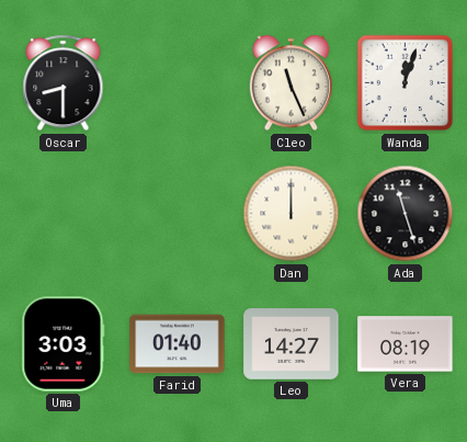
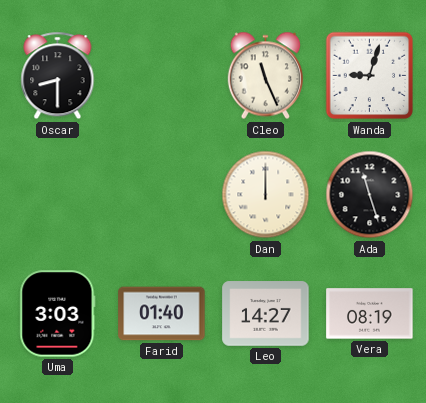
Wanda: 12:03 -> 9:03
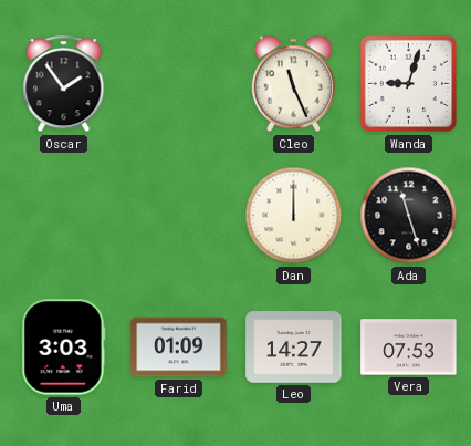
Oscar: 8:30 -> 1:54
Farid: 01:40 -> 01:09
Vera: 08:19 -> 07:53
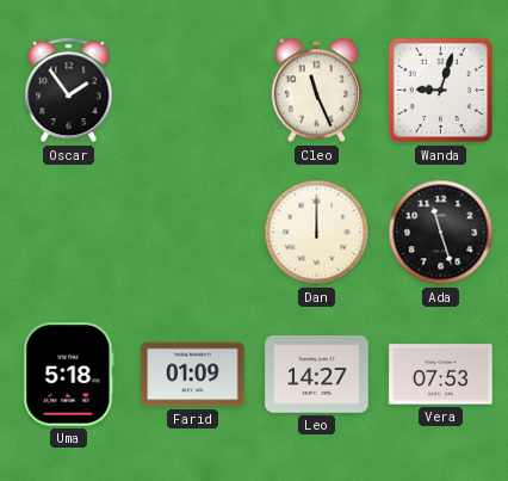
Uma: 3:03 -> 5:18
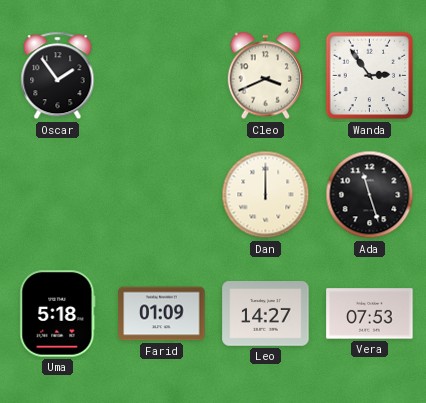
Cleo: 11:26 -> 3:41
Wanda: 9:03 -> 2:54
